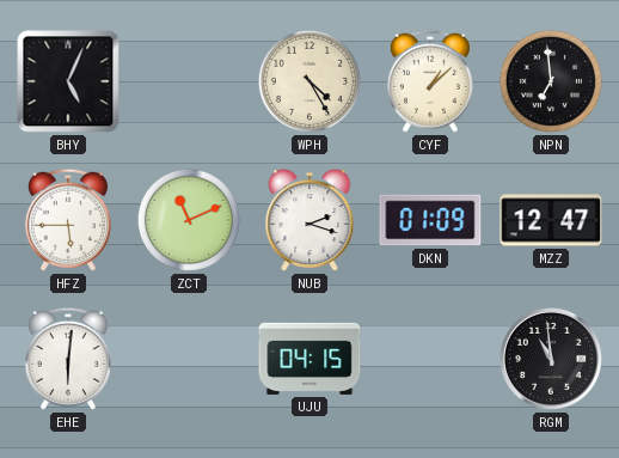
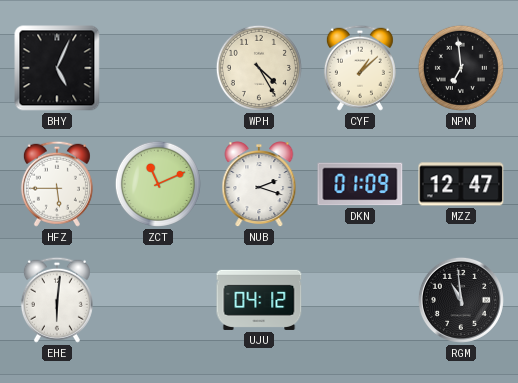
UJU: 04:15 -> 04:12
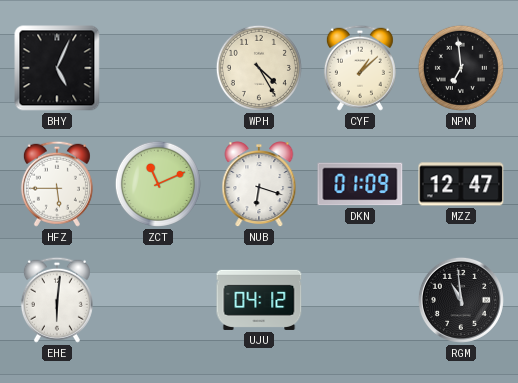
NUB: 2:18 -> 6:18
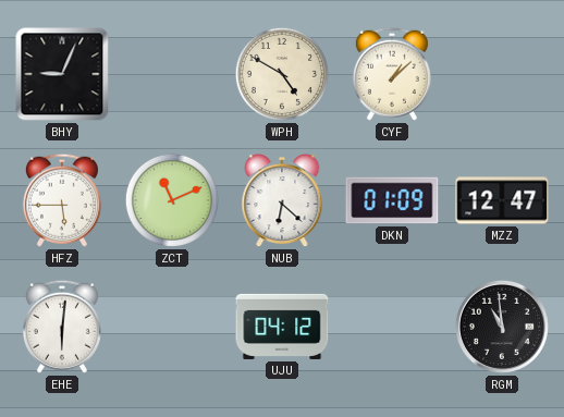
BHY: 5:04 -> 9:04
WPH: 4:25 -> 4:50
NPN: 6:59 -> none
NUB: 6:18 -> 6:22
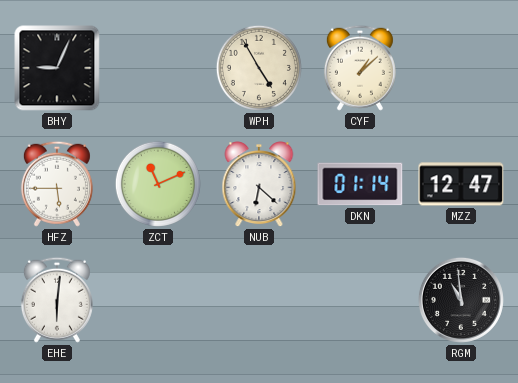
WPH: 4:50 -> 4:55
DKN: 01:09 -> 01:14
UJU: 04:12 -> none
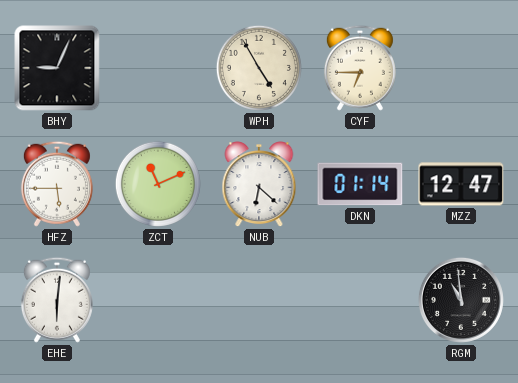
CYF: 1:08 -> 6:45
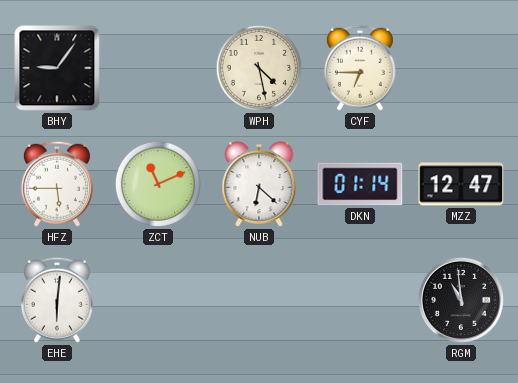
BHY: 9:04 -> 9:06
WPH: 4:55 -> 4:28
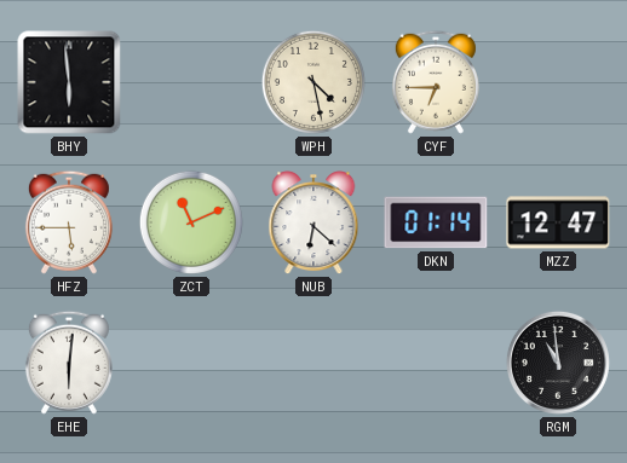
BHY: 9:06 -> 5:59
